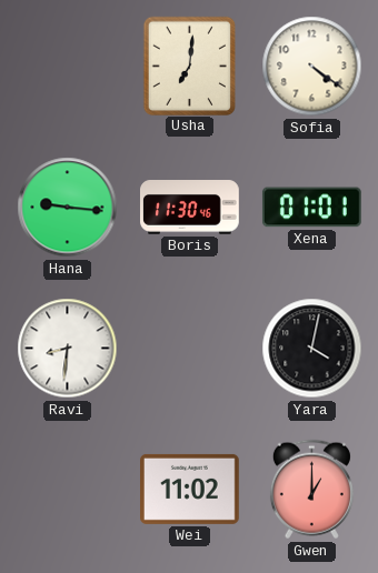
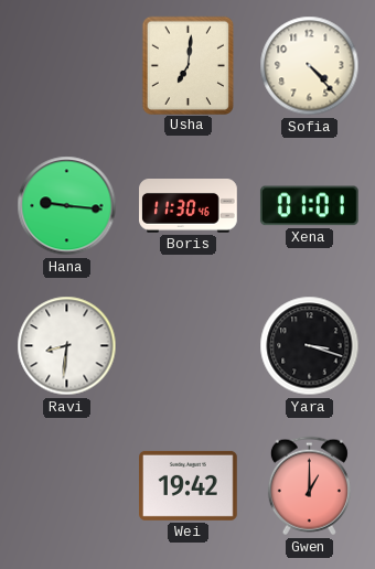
Sofia: 4:21 -> 4:23
Yara: 4:02 -> 3:18
Wei: 11:02 -> 19:42
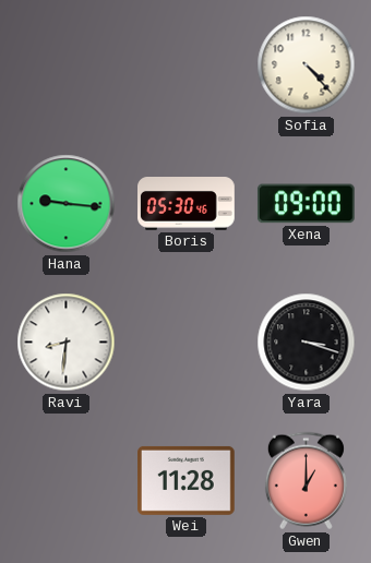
Usha: 7:01 -> none
Boris: 11:30 -> 05:30
Xena: 01:01 -> 09:00
Wei: 19:42 -> 11:28
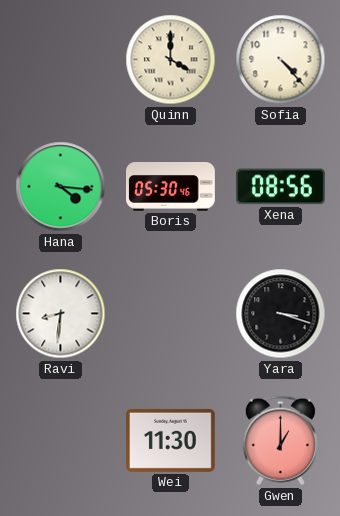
Quinn: none -> 4:00
Hana: 9:16 -> 4:16
Xena: 09:00 -> 08:56
Wei: 11:28 -> 11:30
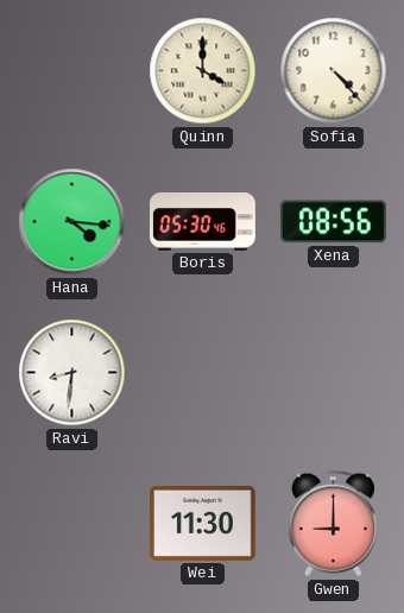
Yara: 3:18 -> none
Gwen: 1:00 -> 9:00
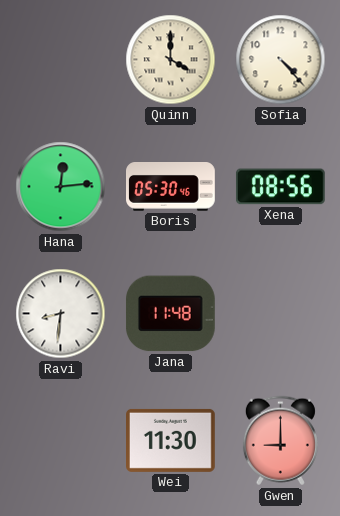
Hana: 4:16 -> 12:14
Jana: none -> 11:48
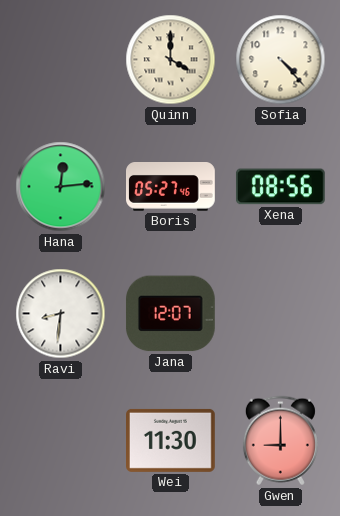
Boris: 05:30 -> 05:27
Jana: 11:48 -> 12:07
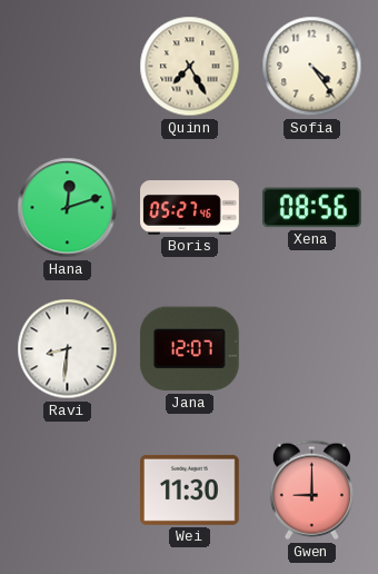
Quinn: 4:00 -> 7:25
Sofia: 4:23 -> 4:24
Hana: 12:14 -> 12:12
